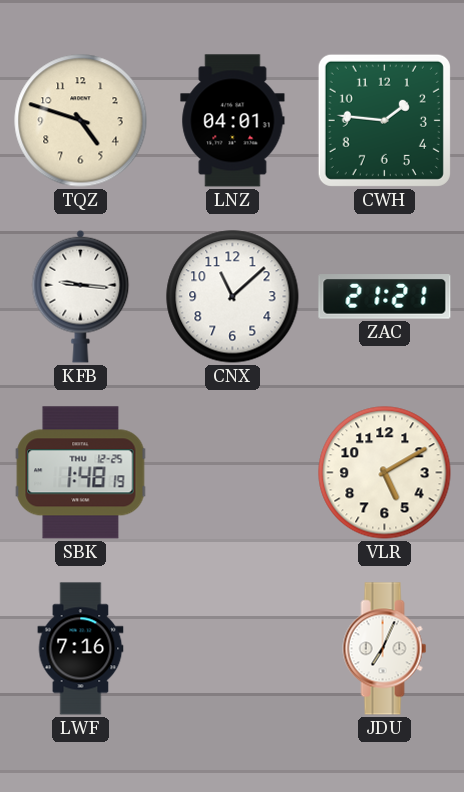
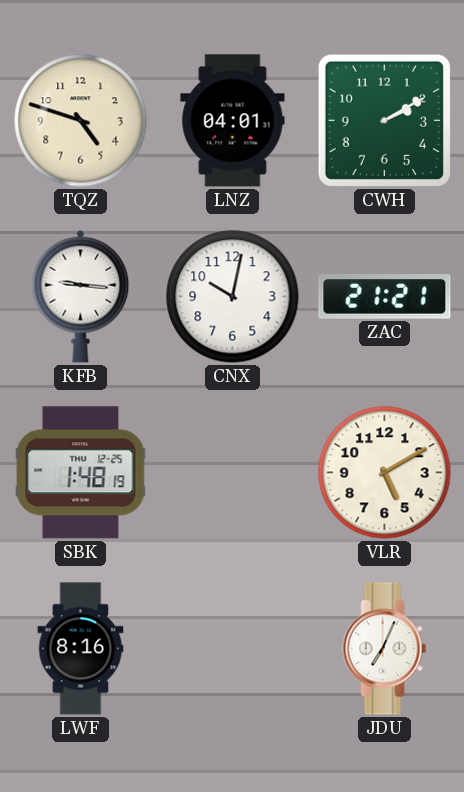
CWH: 1:46 -> 2:10
CNX: 11:08 -> 10:02
LWF: 7:16 -> 8:16
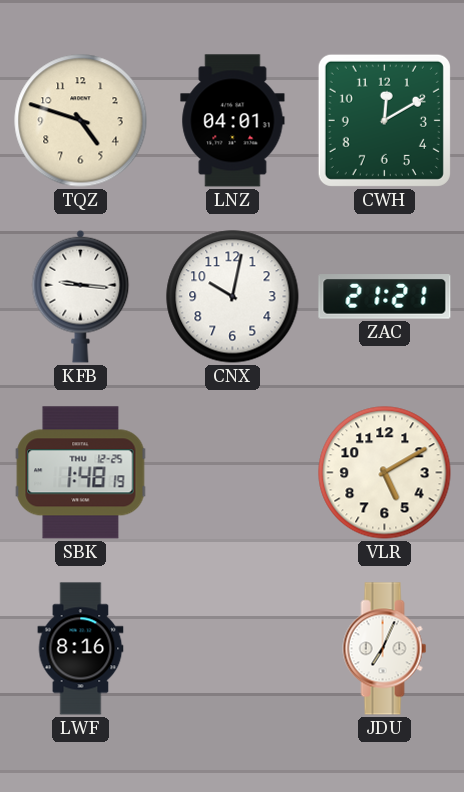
CWH: 2:10 -> 12:10
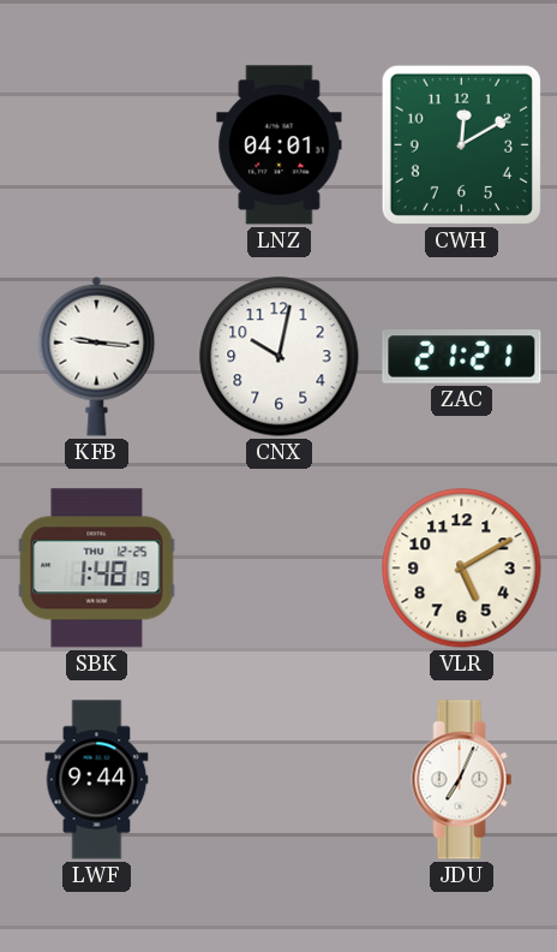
TQZ: 4:48 -> none
LWF: 8:16 -> 9:44
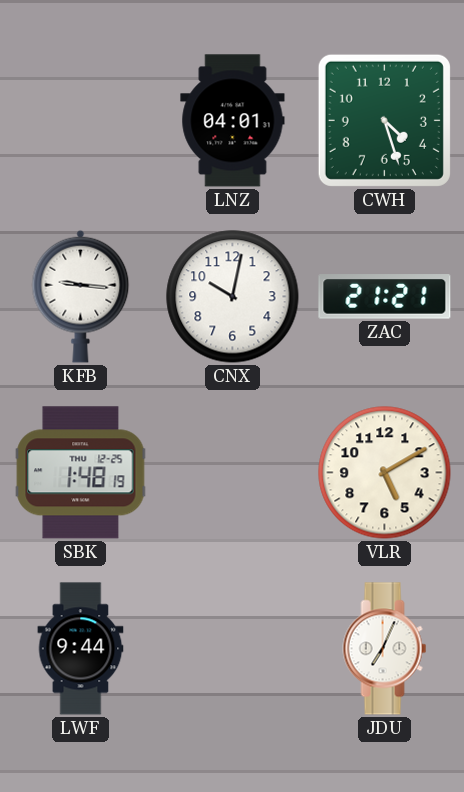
CWH: 12:10 -> 4:27
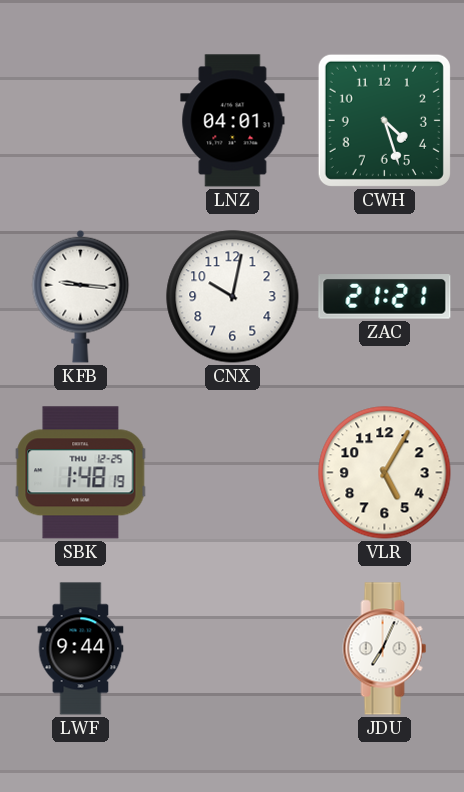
VLR: 5:10 -> 5:05
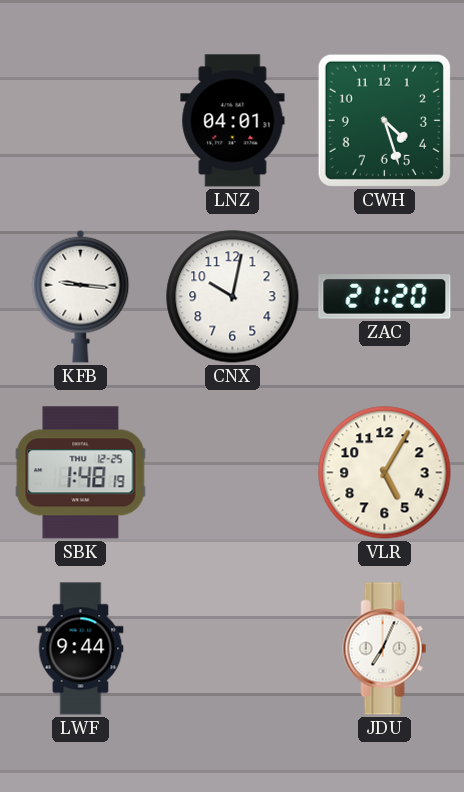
ZAC: 21:21 -> 21:20
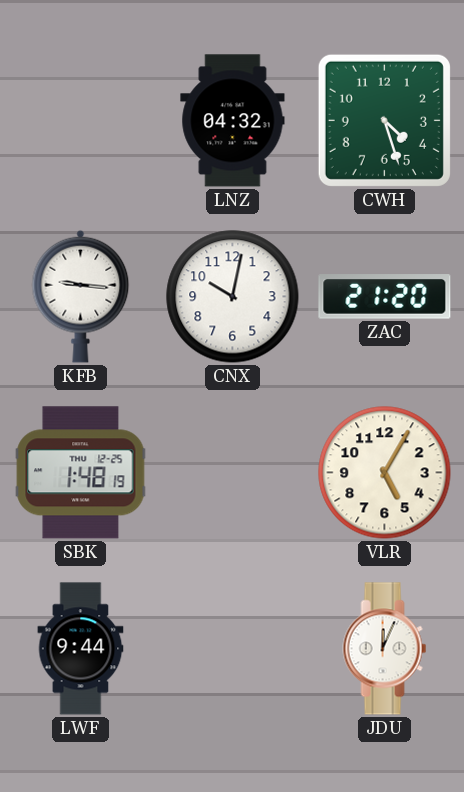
LNZ: 04:01 -> 04:32
JDU: 7:04 -> 12:04
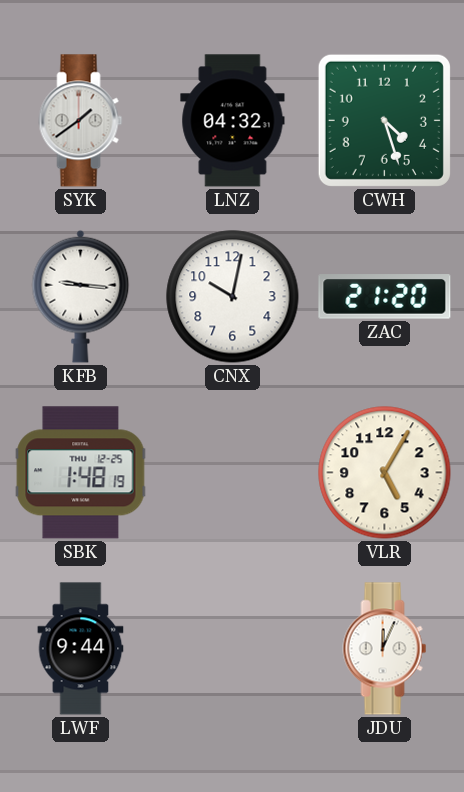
SYK: none -> 1:39
